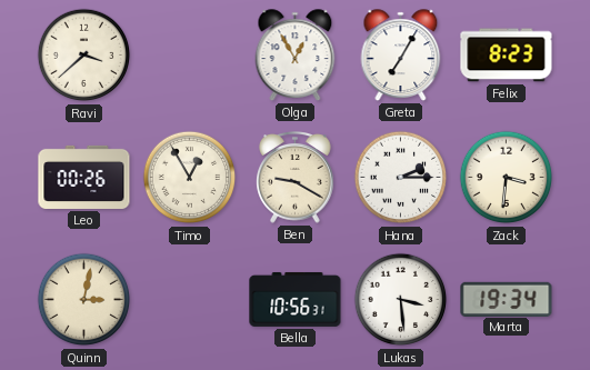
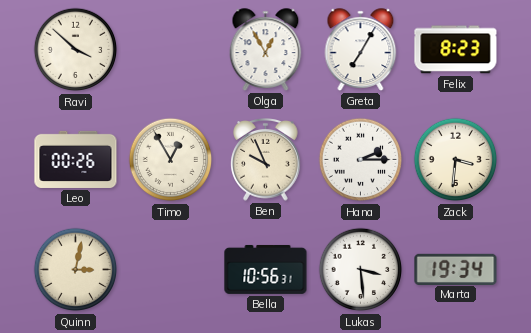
Ravi: 3:38 -> 3:52
Ben: 9:20 -> 9:56
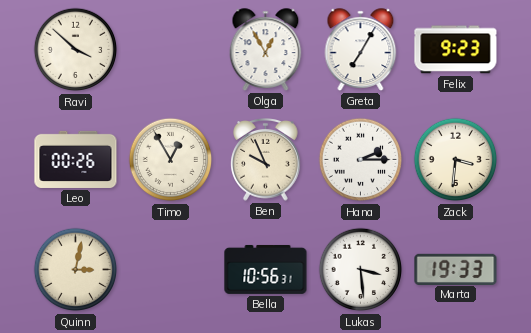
Felix: 8:23 -> 9:23
Marta: 19:34 -> 19:33
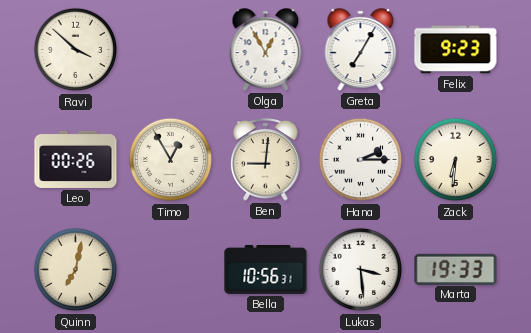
Ben: 9:56 -> 9:01
Zack: 3:31 -> 6:31
Quinn: 3:02 -> 7:02
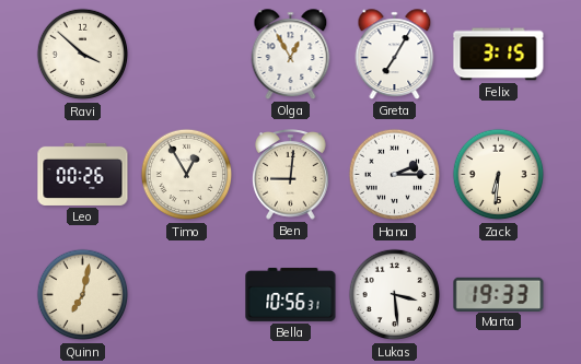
Felix: 9:23 -> 3:15
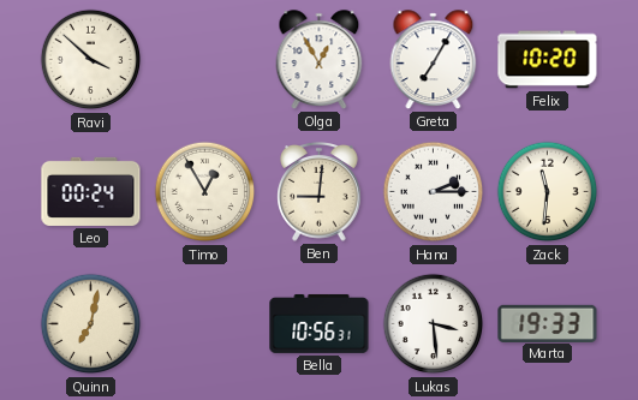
Felix: 3:15 -> 10:20
Leo: 00:26 -> 00:24
Zack: 6:31 -> 11:31
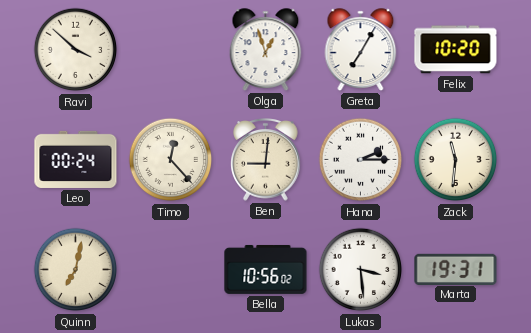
Olga: 12:55 -> 12:57
Timo: 12:55 -> 12:23
Bella: 10:56:31 -> 10:56:02
Marta: 19:33 -> 19:31
